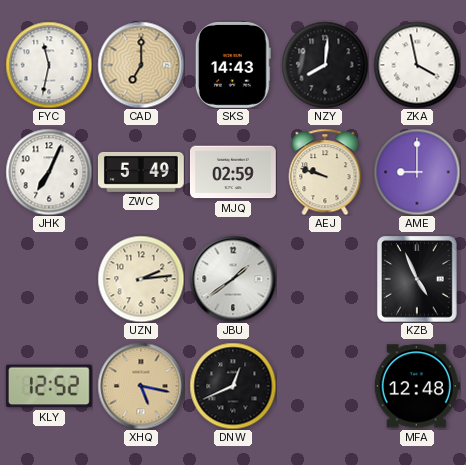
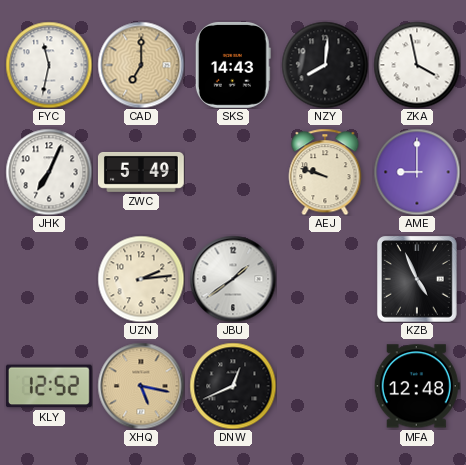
MJQ: 02:59 -> none
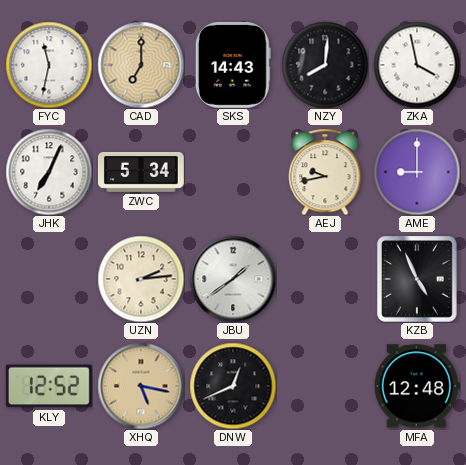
ZWC: 5:49 -> 5:34
AEJ: 9:48 -> 9:43
